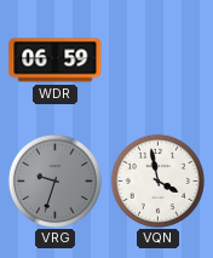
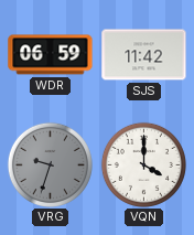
SJS: none -> 11:42
VQN: 3:58 -> 4:00
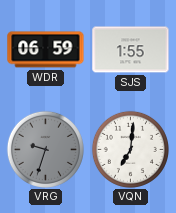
SJS: 11:42 -> 1:55
VQN: 4:00 -> 7:01
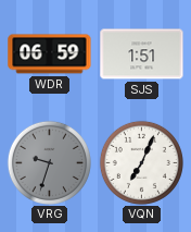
SJS: 1:55 -> 1:51
VQN: 7:01 -> 7:04
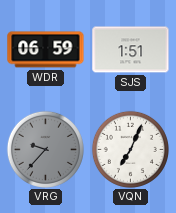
VRG: 9:33 -> 9:37
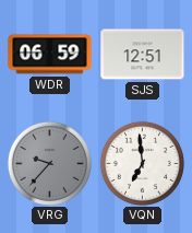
SJS: 1:51 -> 12:51
VQN: 7:04 -> 6:59
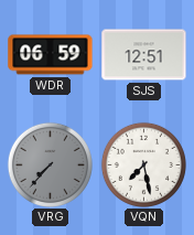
VRG: 9:37 -> 7:37
VQN: 6:59 -> 7:28
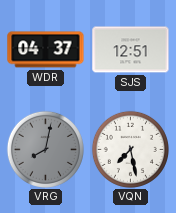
WDR: 06:59 -> 04:37
VRG: 7:37 -> 8:02
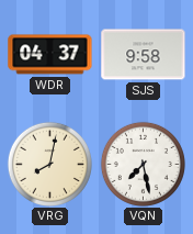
SJS: 12:51 -> 9:58
VRG dial: grey -> cream
